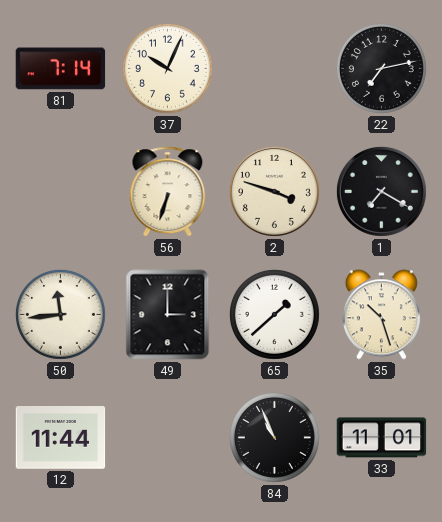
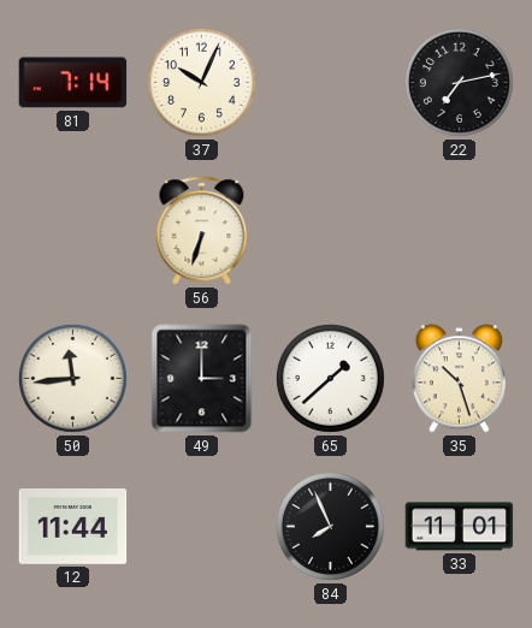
2: 3:48 -> none
1: 7:20 -> none
84: 10:56 -> 7:56
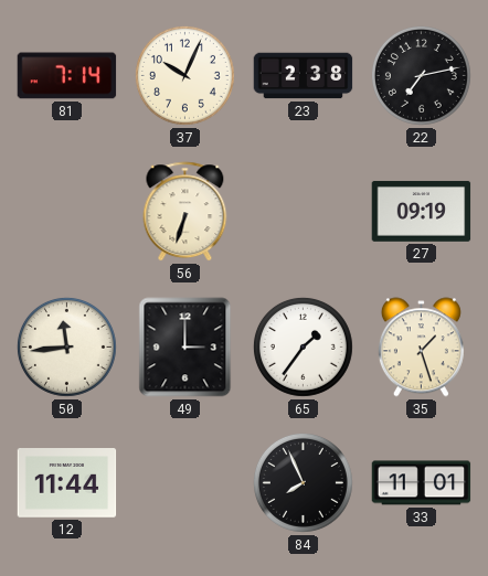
23: none -> 2:38
27: none -> 09:19
65: 1:38 -> 1:36
35: 10:27 -> 1:27
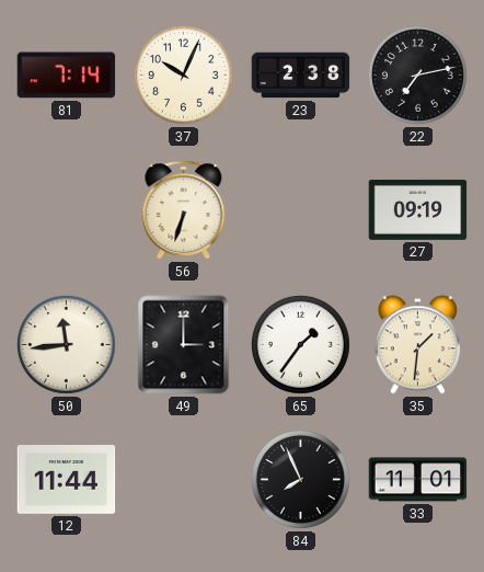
35: 1:27 -> 1:31
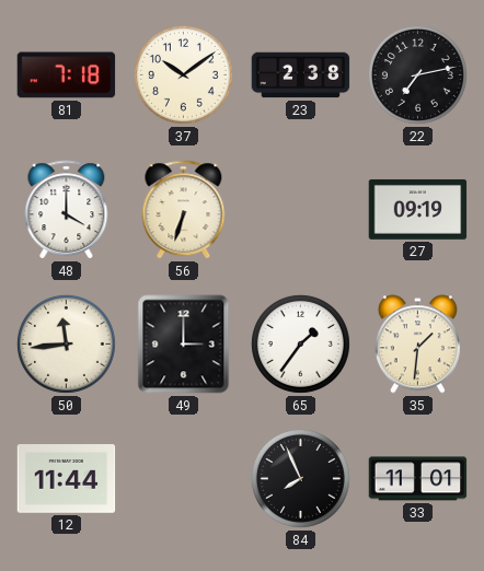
81: 7:14 -> 7:18
37: 10:04 -> 10:09
48: none -> 4:00
